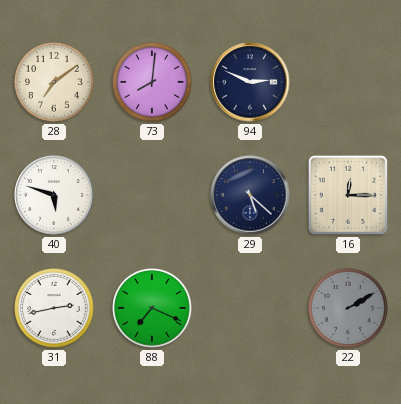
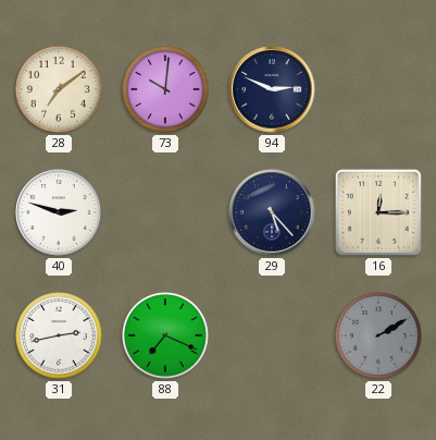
73: 8:01 -> 10:01
40: 5:48 -> 2:48
29: 5:22 -> 5:23
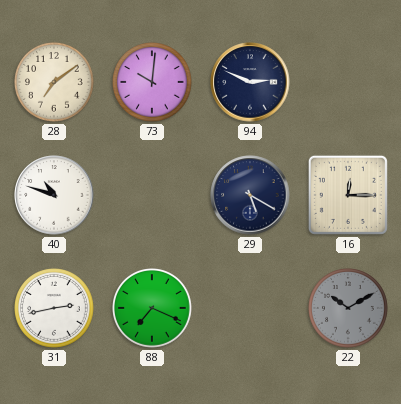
40: 2:48 -> 10:48
29: 5:23 -> 5:20
22: 2:10 -> 10:10
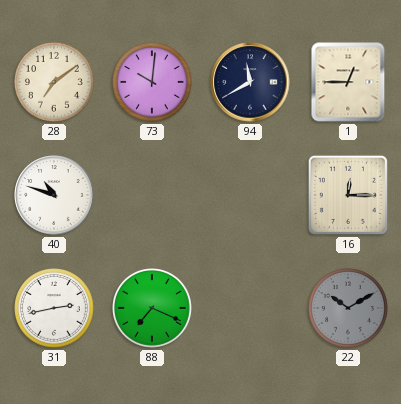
94: 2:49 -> 11:40
1: none -> 12:45
29: 5:20 -> none
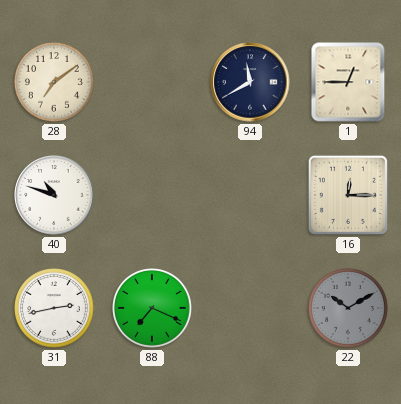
73: 10:01 -> none
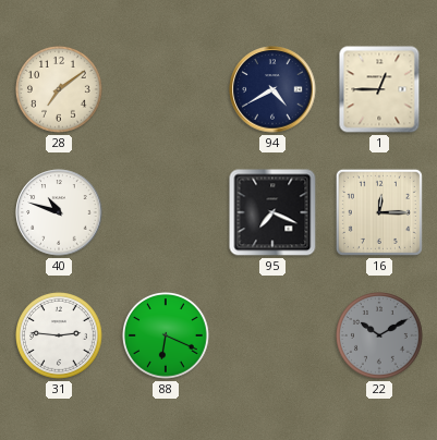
94: 11:40 -> 4:40
95: none -> 7:19
31: 2:43 -> 2:46
88: 7:19 -> 6:19
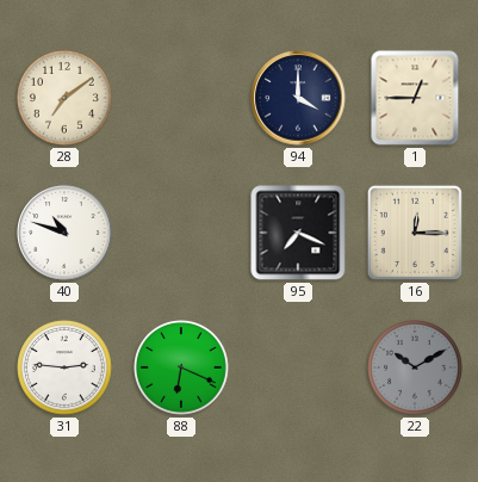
94: 4:40 -> 4:00
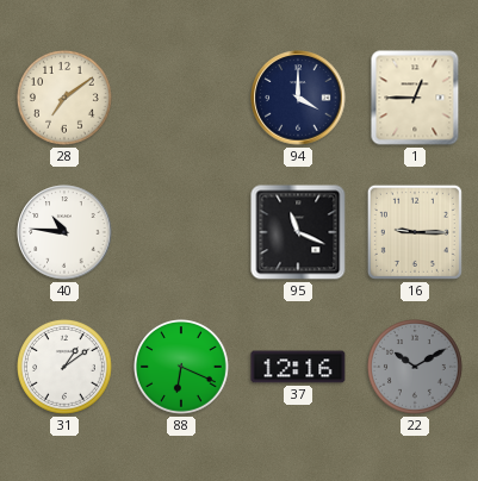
40: 10:48 -> 10:46
95: 7:19 -> 11:19
16: 12:15 -> 9:15
31: 2:46 -> 1:09
37: none -> 12:16
